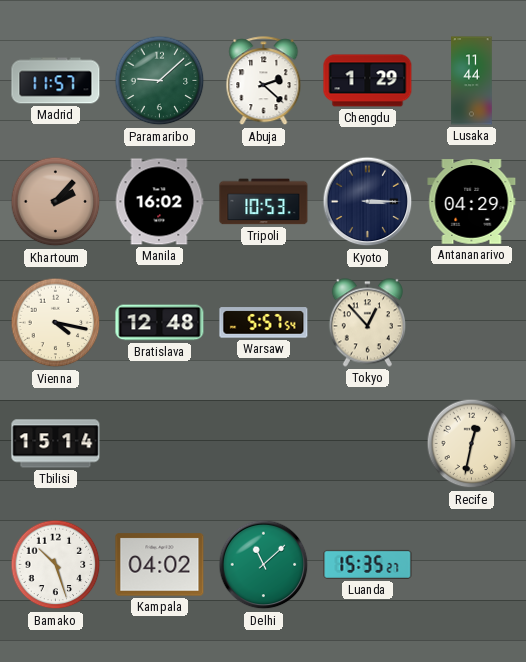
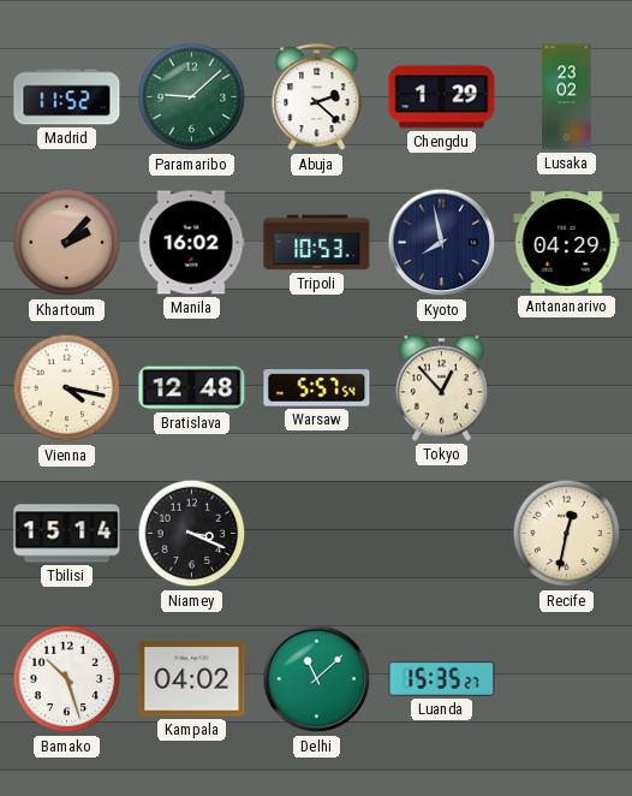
Madrid: 11:57 -> 11:52
Lusaka: 11:44 -> 23:02
Kyoto: 3:15 -> 7:58
Niamey: none -> 3:19
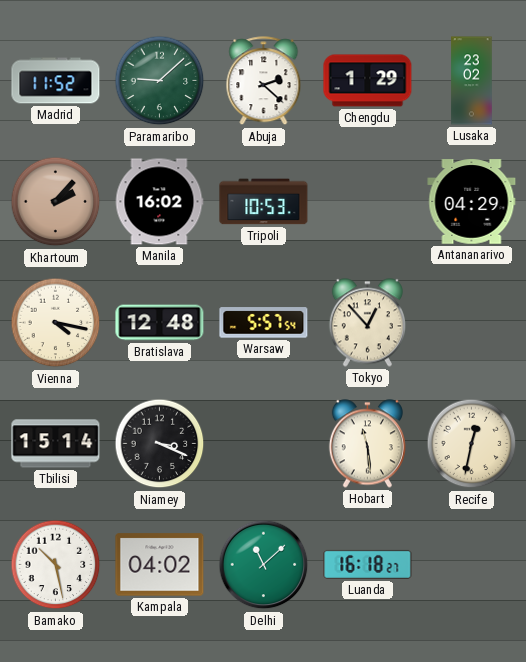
Kyoto: 7:58 -> none
Hobart: none -> 11:29
Bamako: 10:27 -> 10:28
Luanda: 15:35 -> 16:18
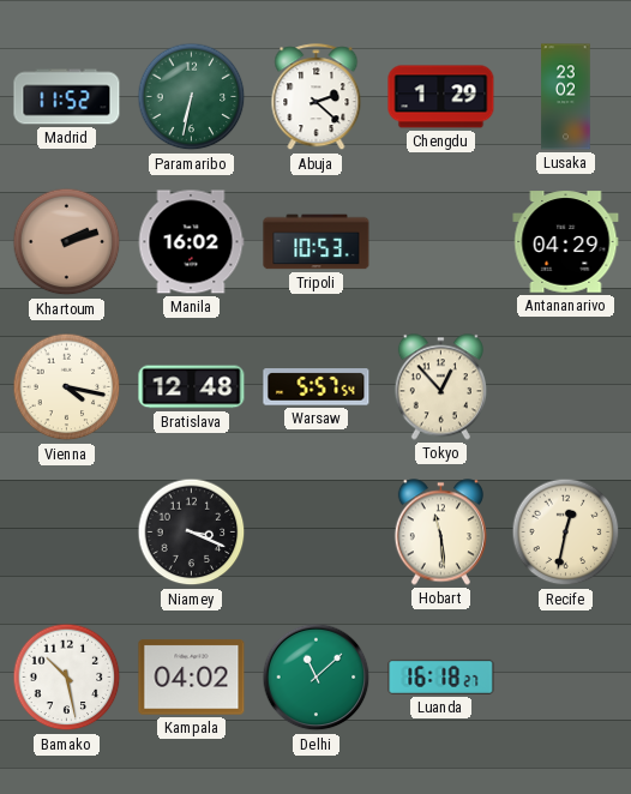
Paramaribo: 9:08 -> 6:32
Khartoum: 2:07 -> 2:12
Tbilisi: 15:14 -> none
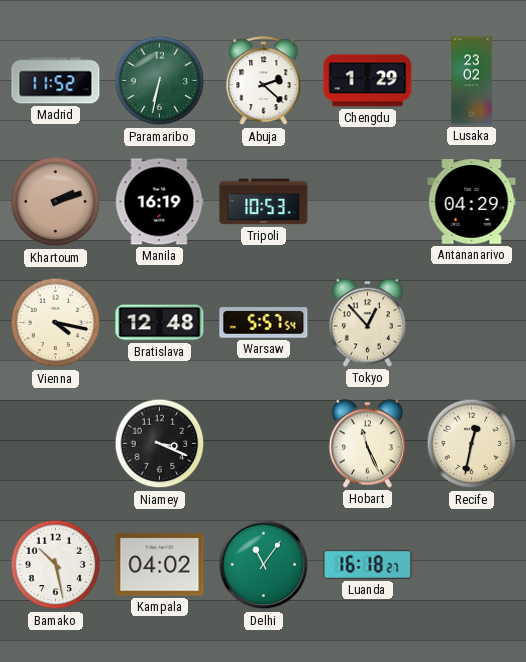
Manila: 16:02 -> 16:19
Hobart: 11:29 -> 11:26
Delhi: 11:08 -> 11:06
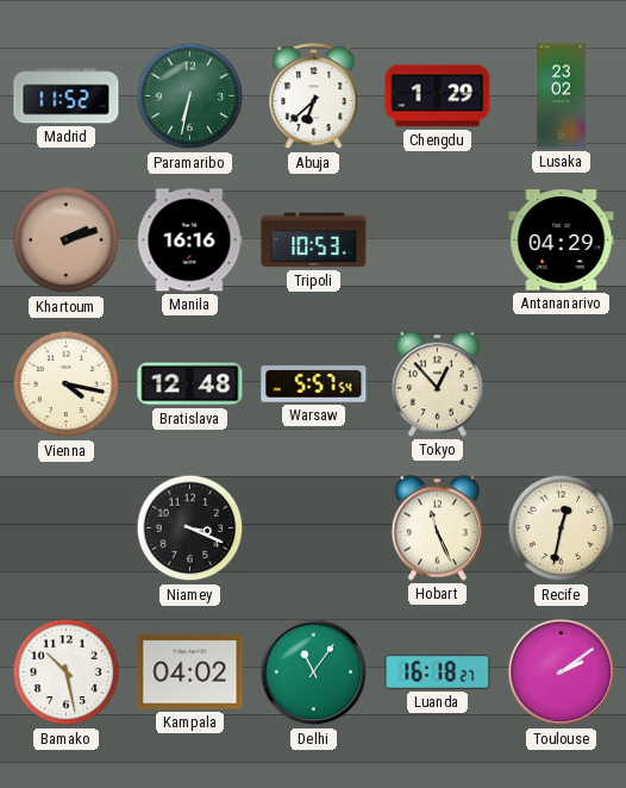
Abuja: 2:22 -> 6:38
Manila: 16:19 -> 16:16
Toulouse: none -> 2:09
